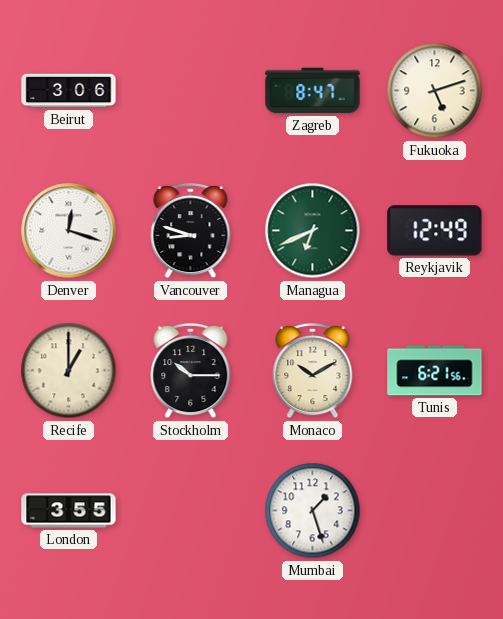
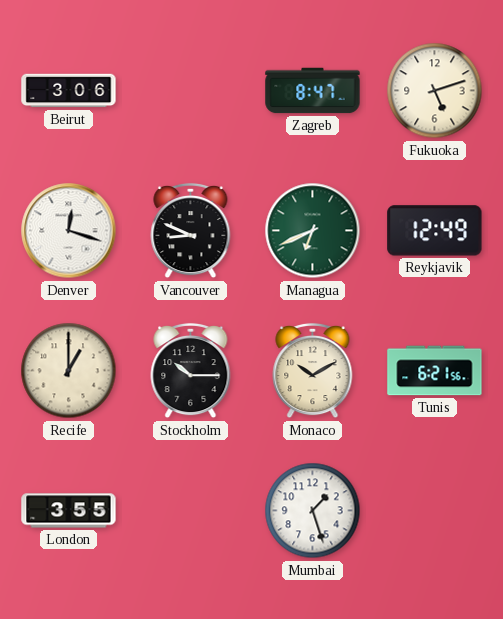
Vancouver: 8:48 -> 8:49
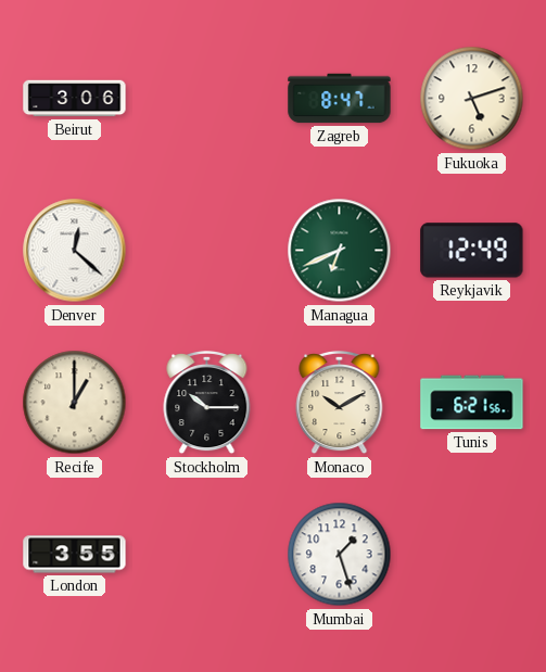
Denver: 12:18 -> 12:22
Vancouver: 8:49 -> none
